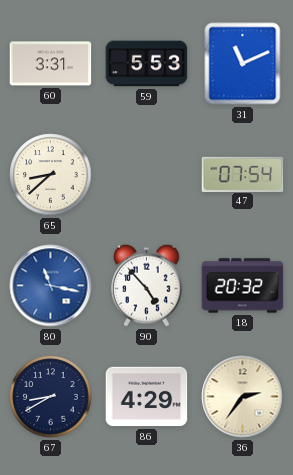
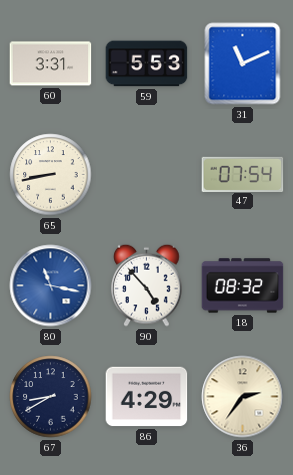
65: 8:38 -> 8:43
18: 20:32 -> 08:32
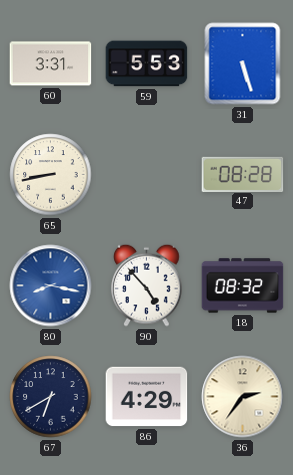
31: 11:11 -> 5:27
47: 07:54 -> 08:28
80: 11:17 -> 8:17
67: 8:40 -> 6:40
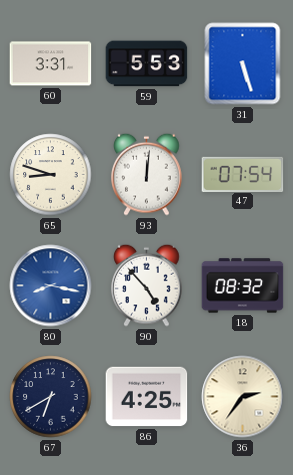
65: 8:43 -> 8:48
93: none -> 12:01
47: 08:28 -> 07:54
86: 4:29 -> 4:25
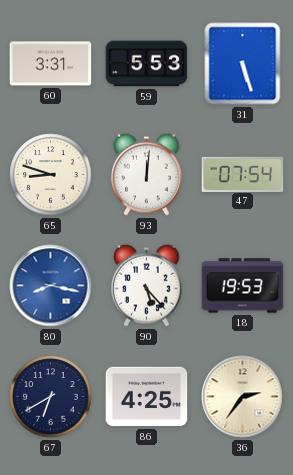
90: 4:53 -> 5:23
18: 08:32 -> 19:53
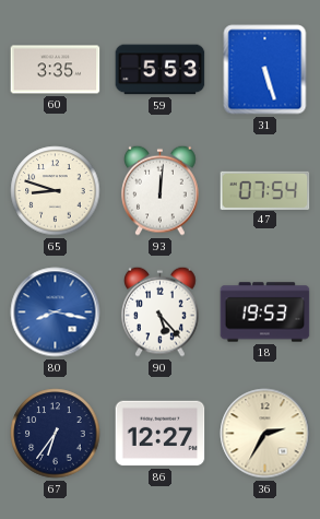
60: 3:31 -> 3:35
67: 6:40 -> 6:36
86: 4:25 -> 12:27
36: 2:36 -> 2:35
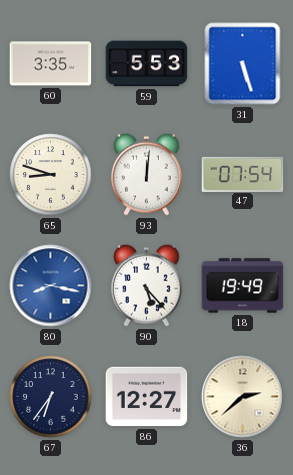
18: 19:53 -> 19:49
36: 2:35 -> 2:38
